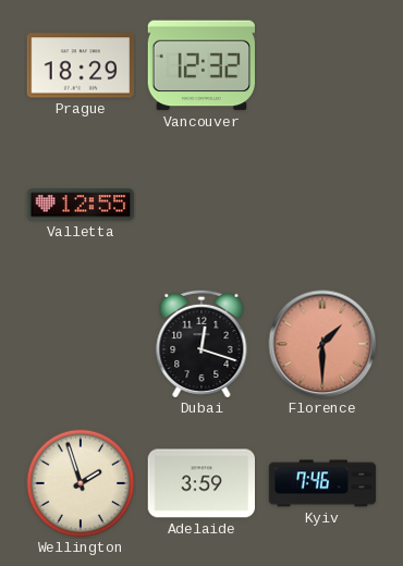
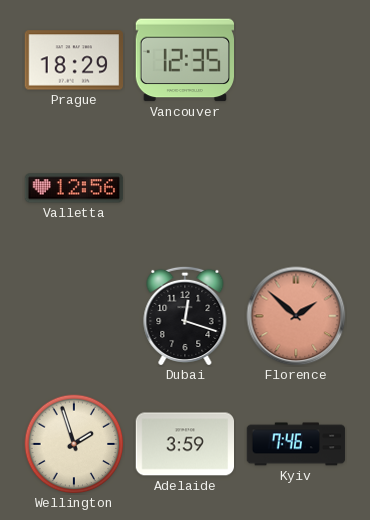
Vancouver: 12:32 -> 12:35
Valletta: 12:55 -> 12:56
Florence: 1:30 -> 1:52
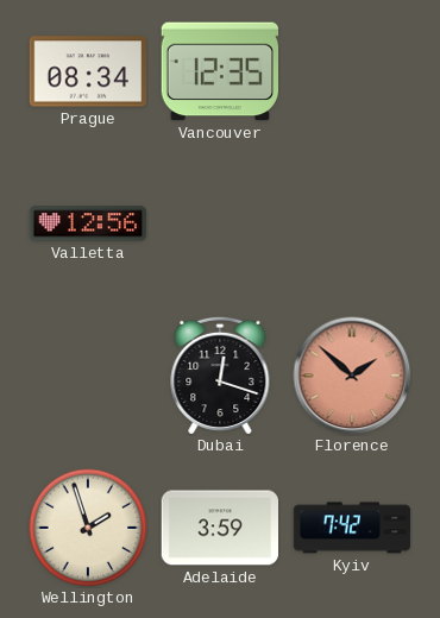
Prague: 18:29 -> 08:34
Kyiv: 7:46 -> 7:42
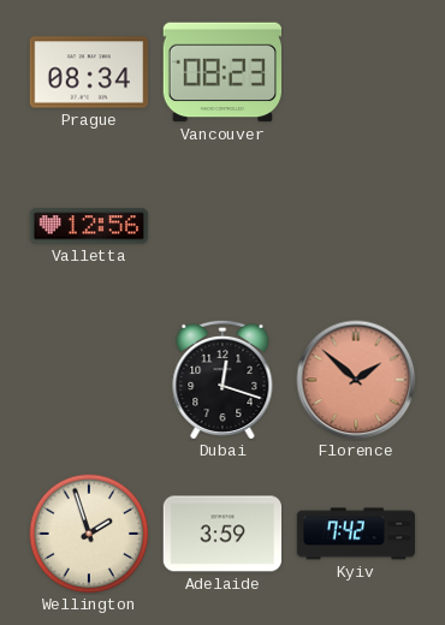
Vancouver: 12:35 -> 08:23
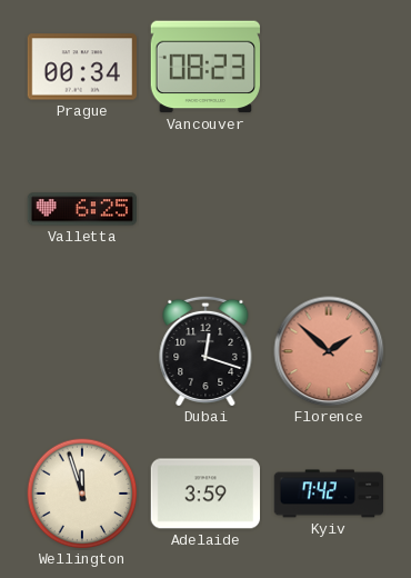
Prague: 08:34 -> 00:34
Valletta: 12:56 -> 6:25
Wellington: 1:57 -> 11:57
